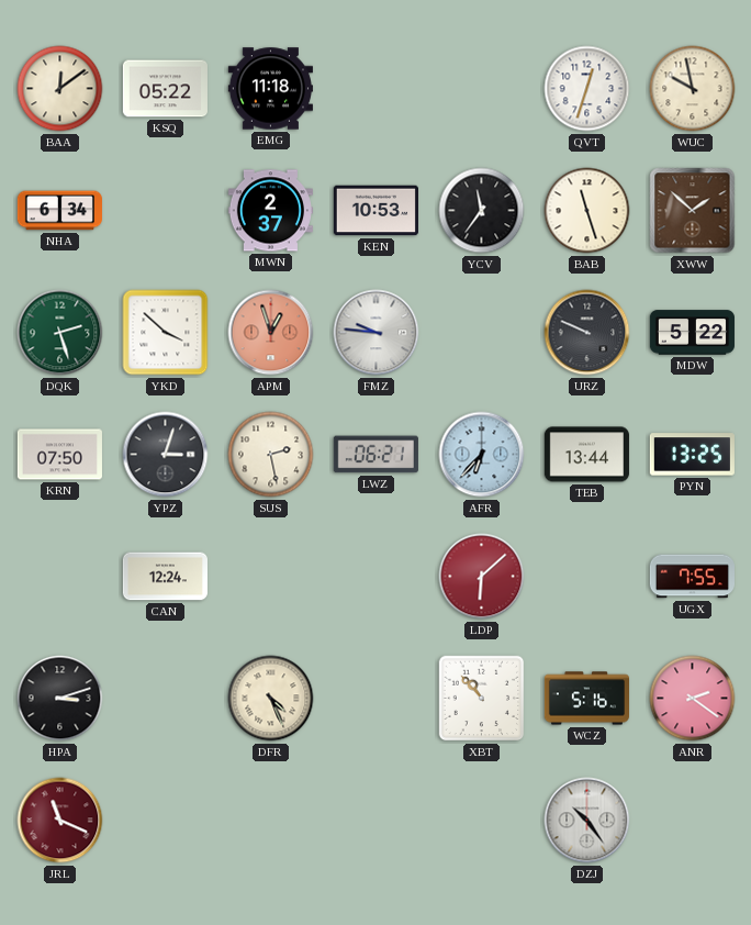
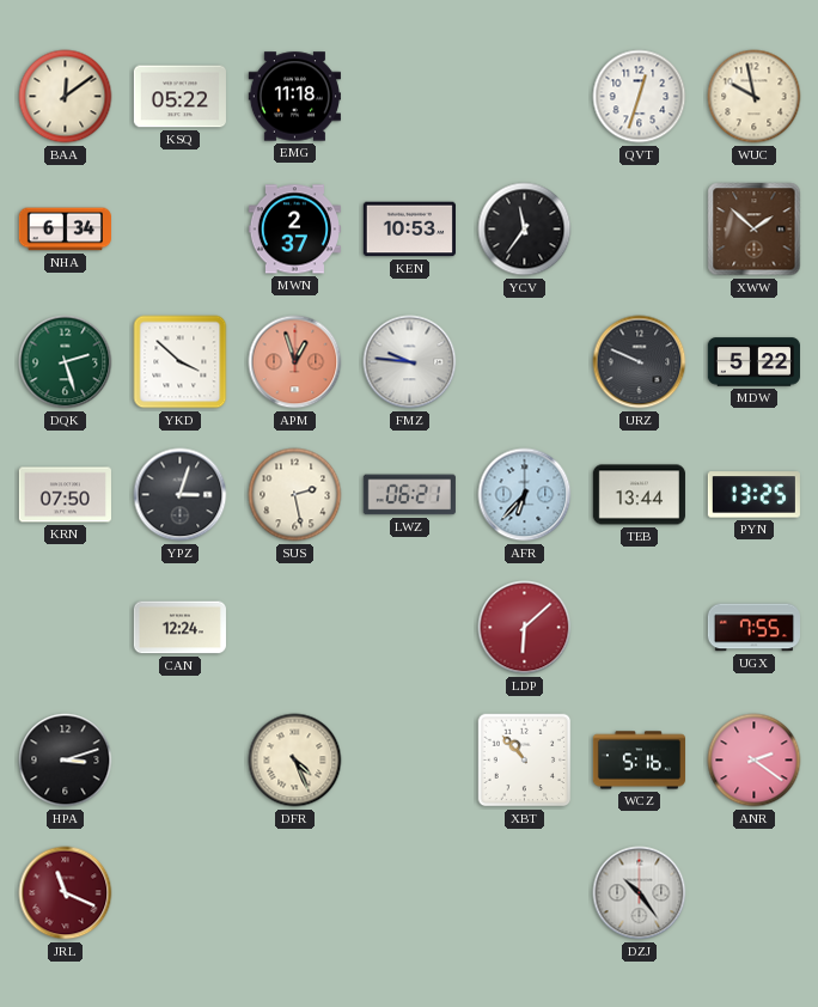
BAB: 11:27 -> none
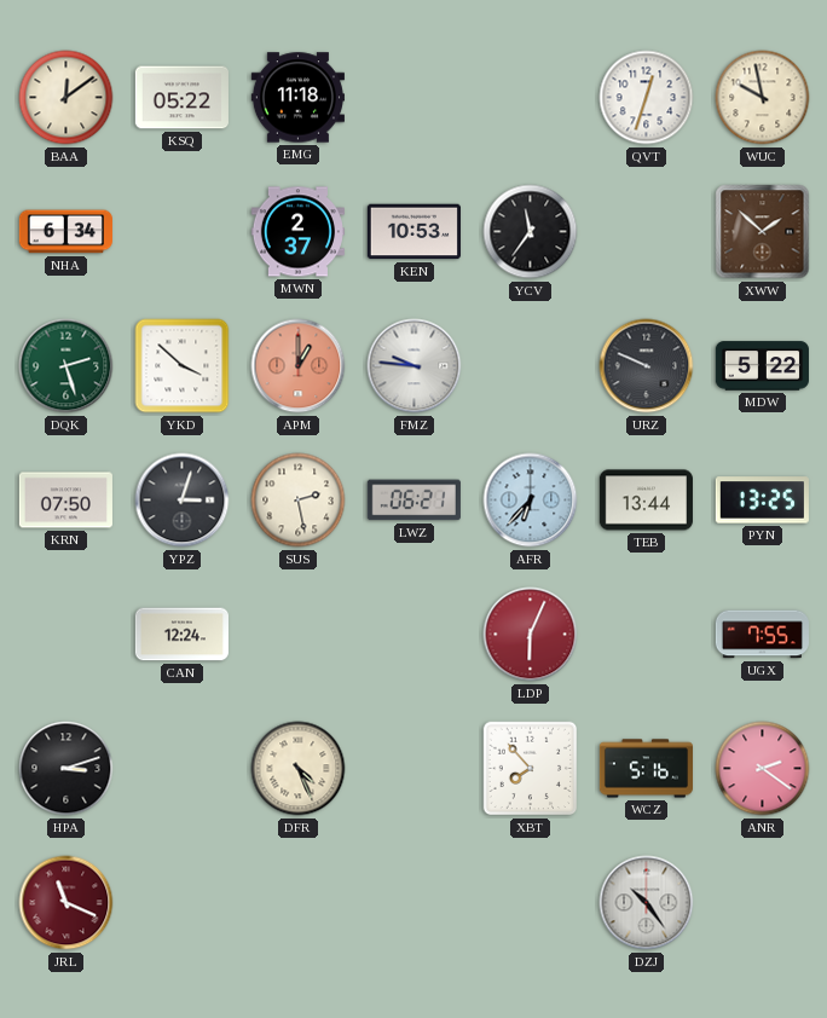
APM: 12:57 -> 1:00
LDP: 6:08 -> 6:04
XBT: 10:53 -> 7:53
